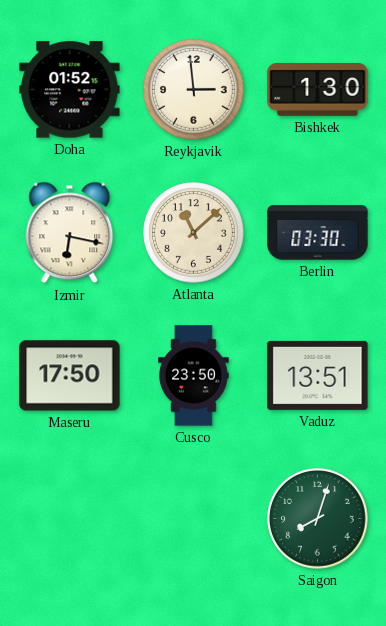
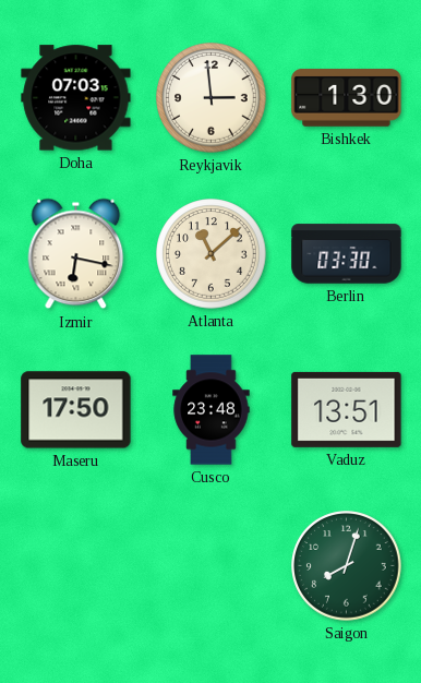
Doha: 01:52 -> 07:03
Cusco: 23:50 -> 23:48
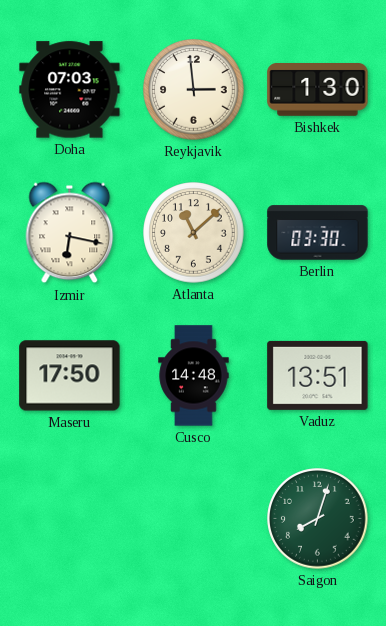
Cusco: 23:48 -> 14:48
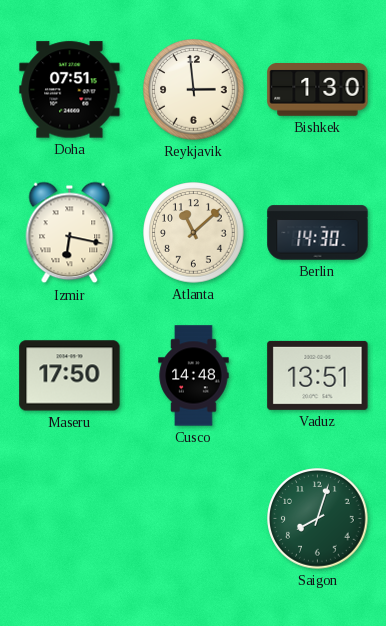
Doha: 07:03 -> 07:51
Berlin: 03:30 -> 14:30
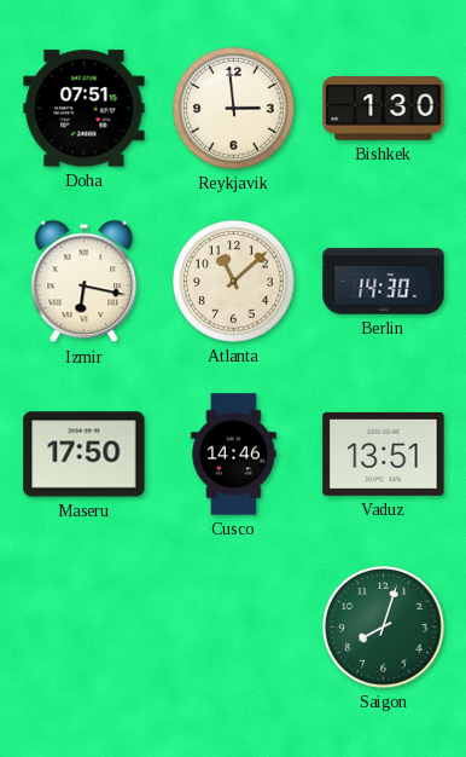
Cusco: 14:48 -> 14:46
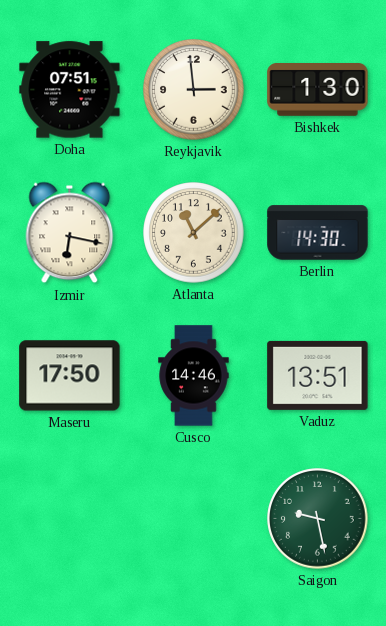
Saigon: 8:03 -> 9:28
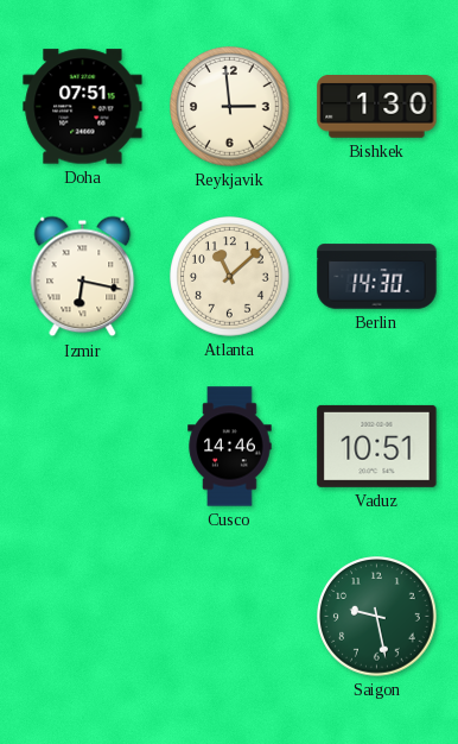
Maseru: 17:50 -> none
Vaduz: 13:51 -> 10:51
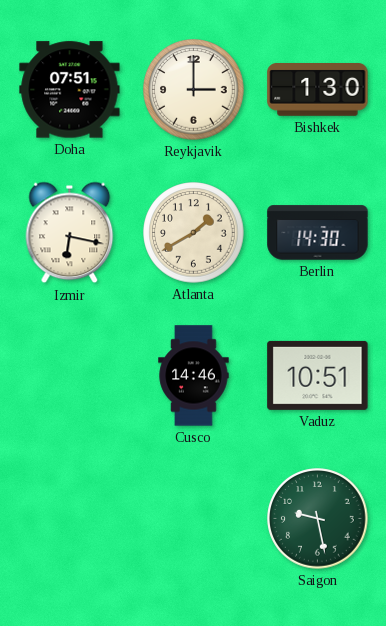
Reykjavik: 2:59 -> 3:00
Atlanta: 11:08 -> 1:40
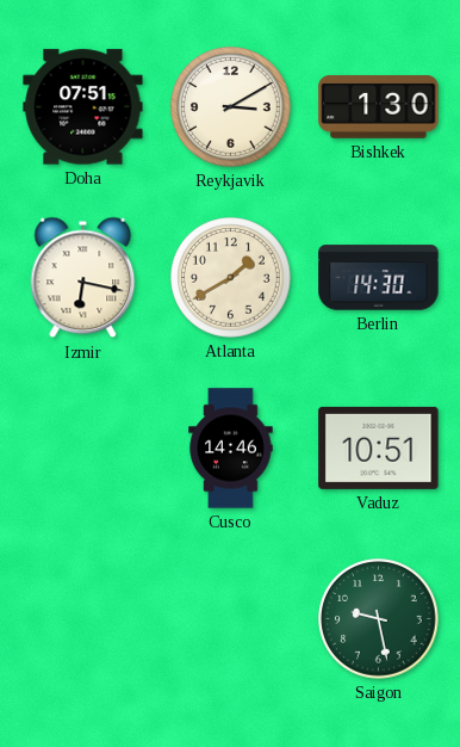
Reykjavik: 3:00 -> 3:10
